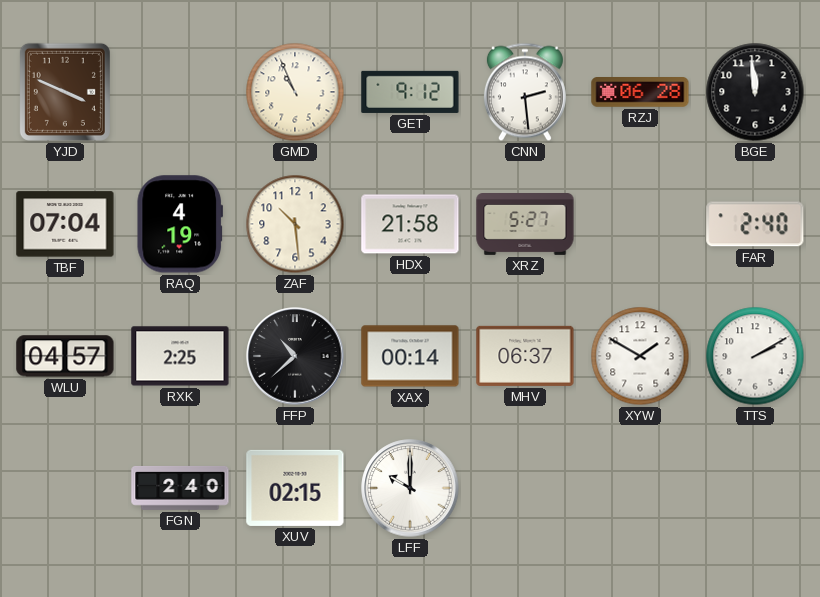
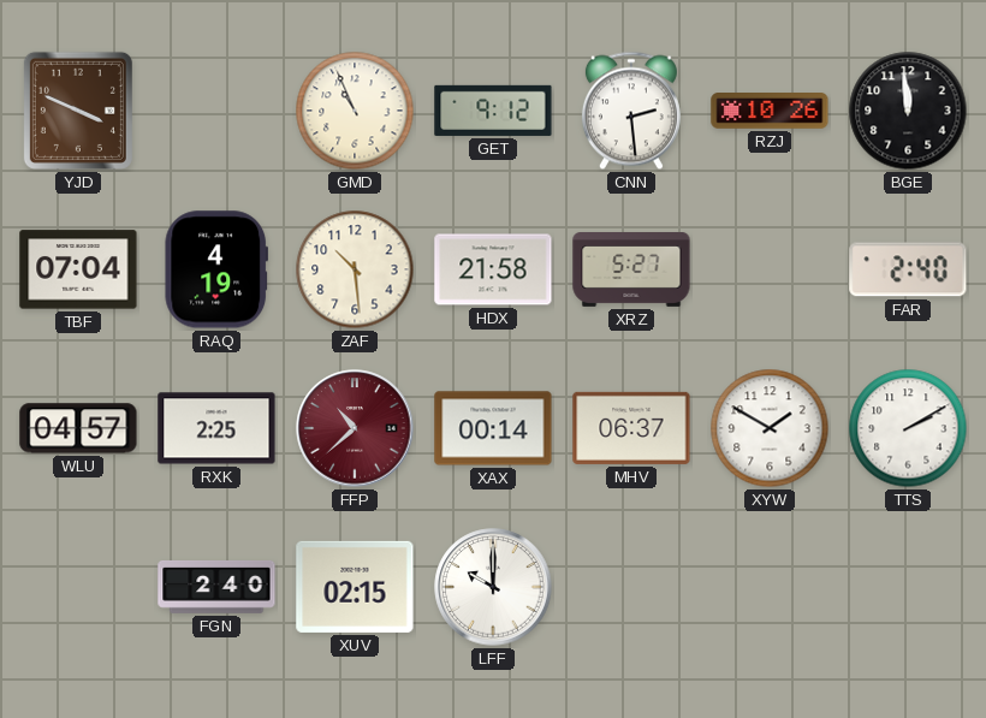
RZJ: 06:28 -> 10:26
FFP dial: black -> burgundy
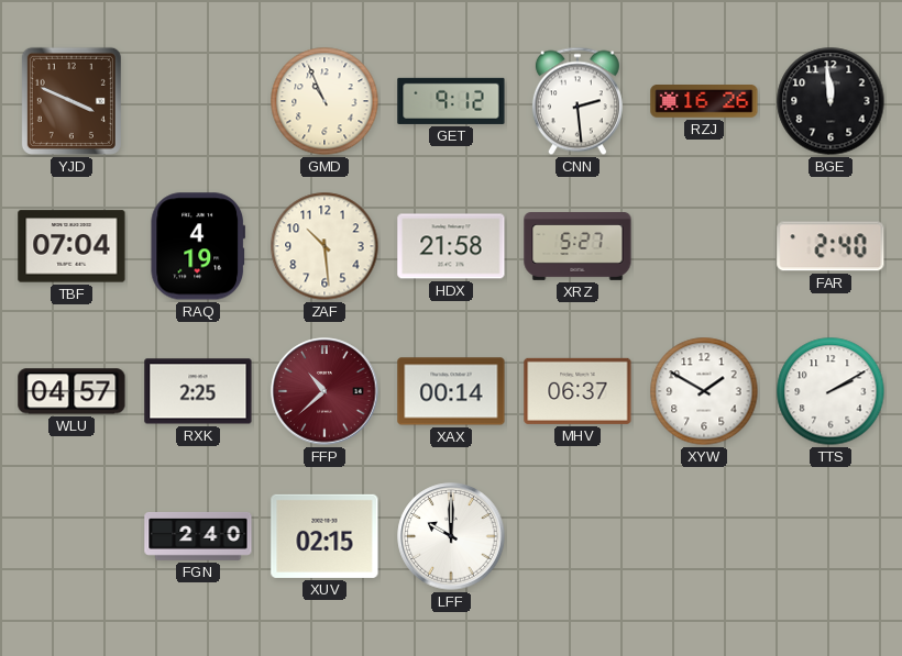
RZJ: 10:26 -> 16:26
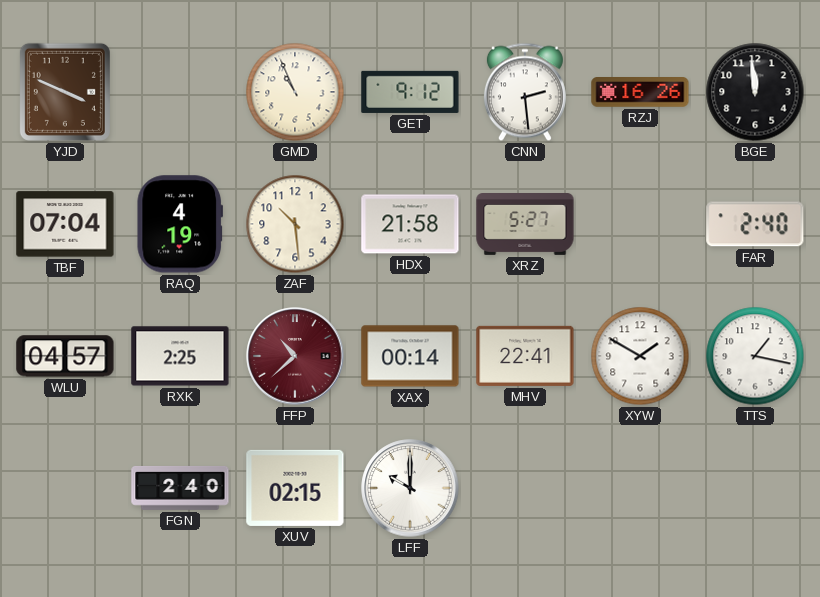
MHV: 06:37 -> 22:41
TTS: 2:10 -> 1:17
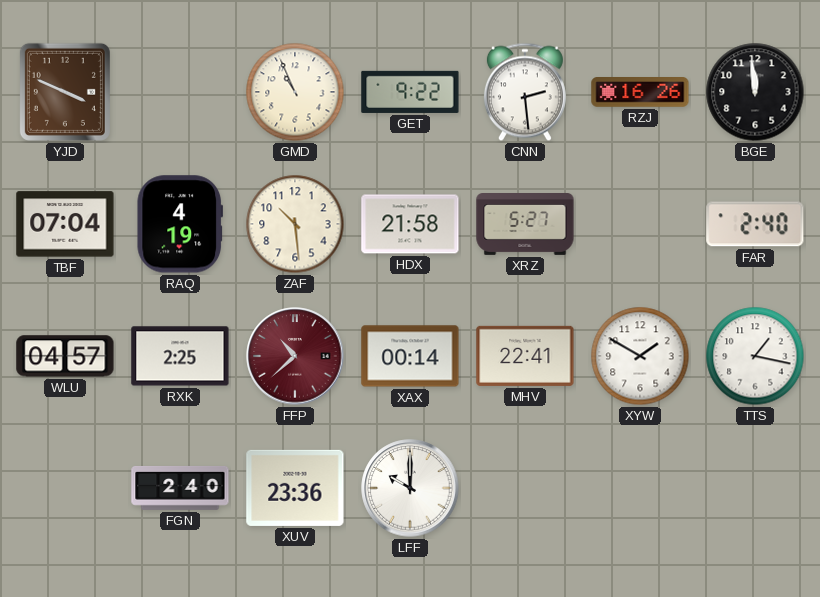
GET: 9:12 -> 9:22
XUV: 02:15 -> 23:36
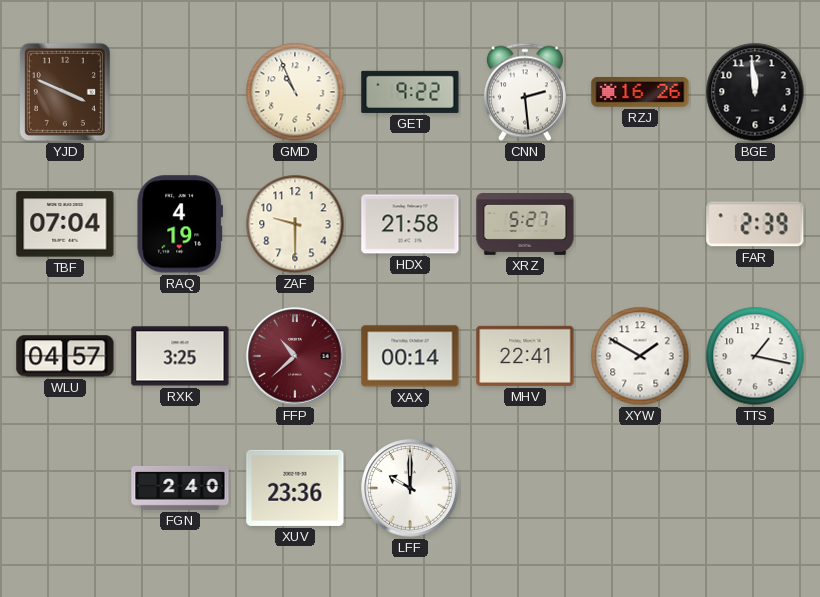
ZAF: 10:29 -> 9:30
FAR: 2:40 -> 2:39
RXK: 2:25 -> 3:25
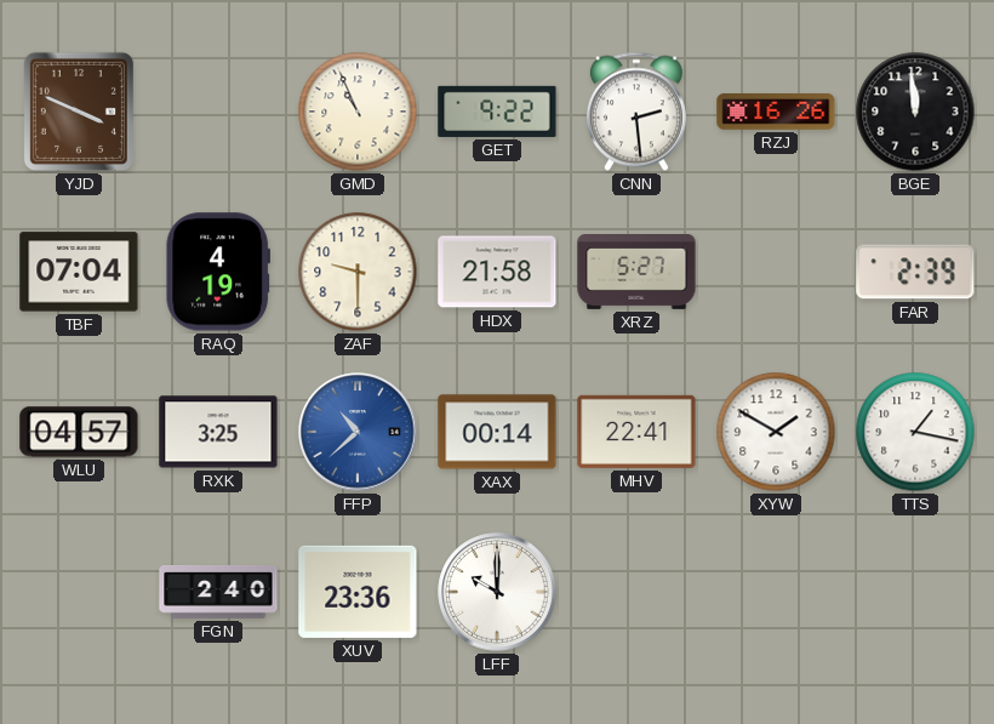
FFP dial: burgundy -> blue
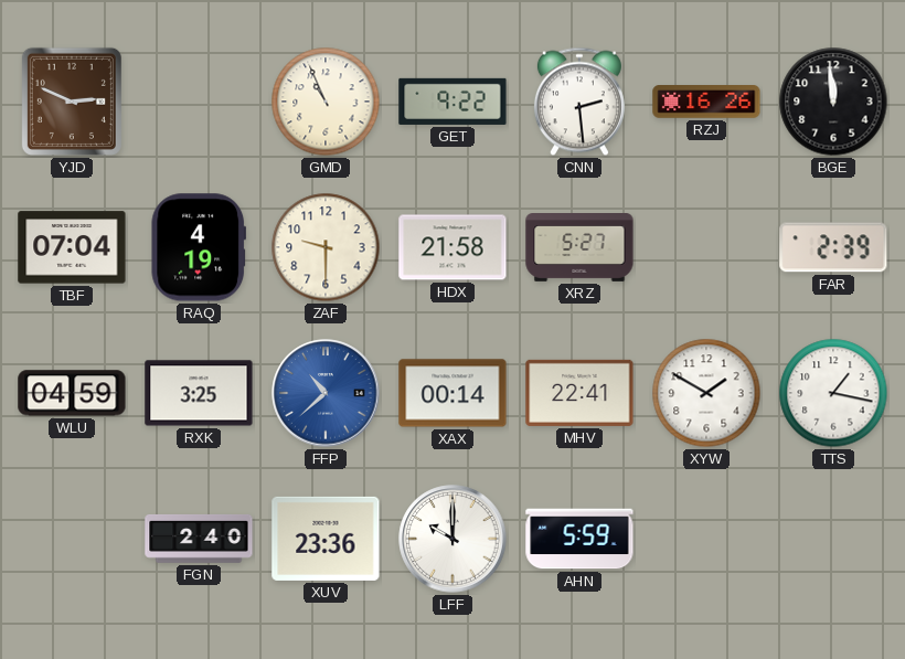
YJD: 3:49 -> 2:49
WLU: 04:57 -> 04:59
AHN: none -> 5:59
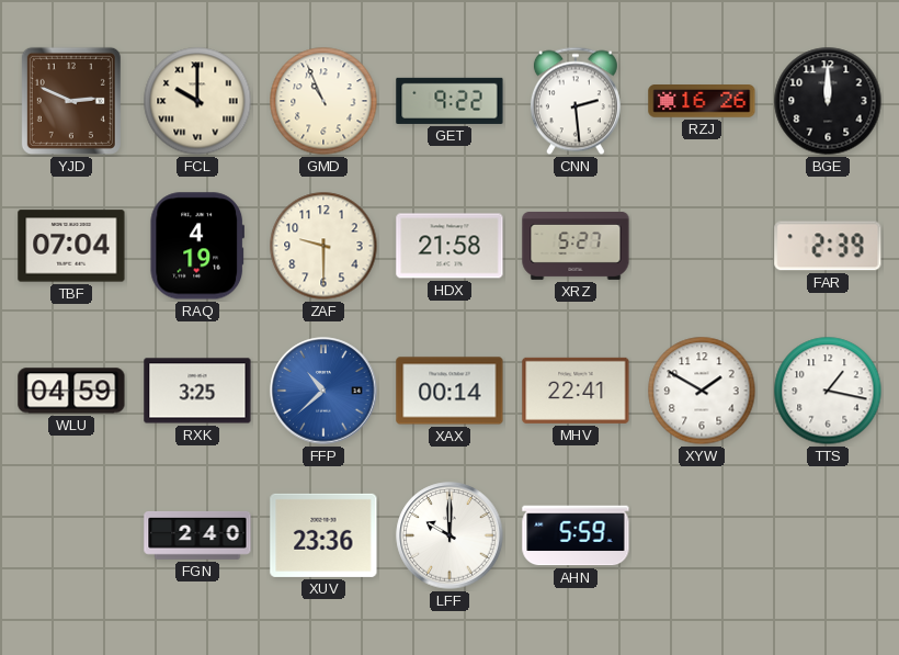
FCL: none -> 10:00
BGE: 11:59 -> 12:00
